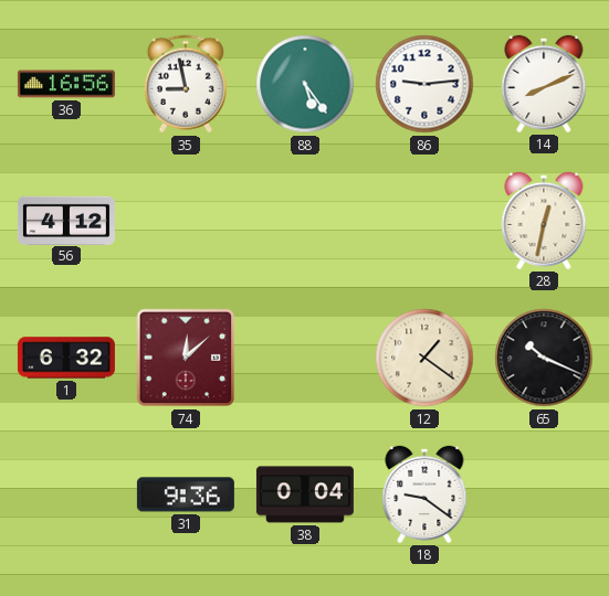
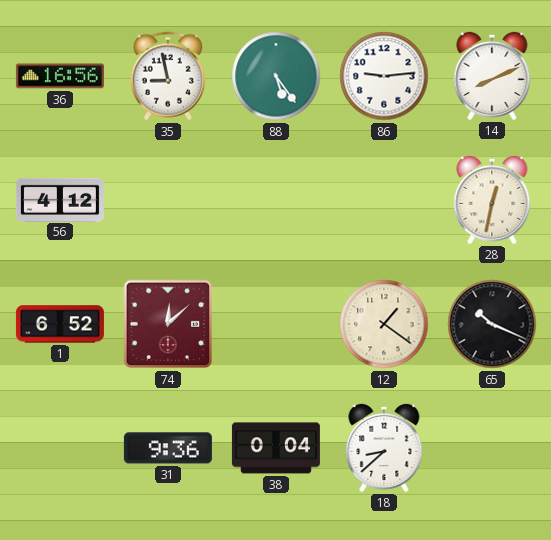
1: 6:32 -> 6:52
18: 9:21 -> 8:38
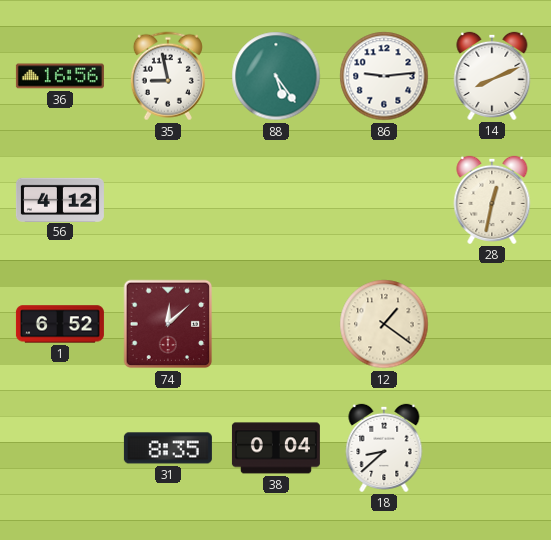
65: 10:19 -> none
31: 9:36 -> 8:35
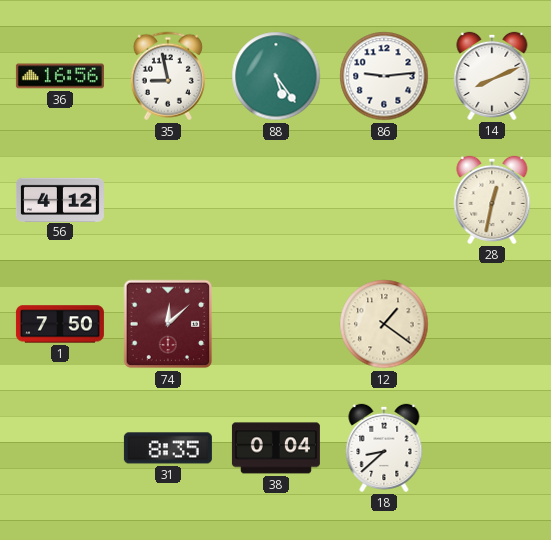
1: 6:52 -> 7:50
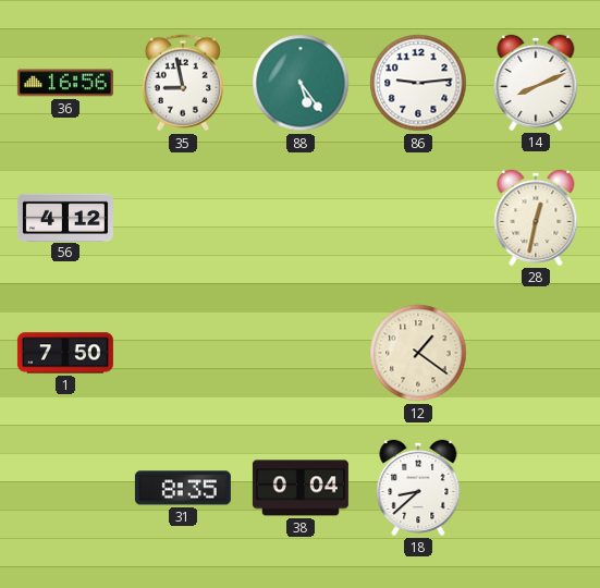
74: 12:08 -> none
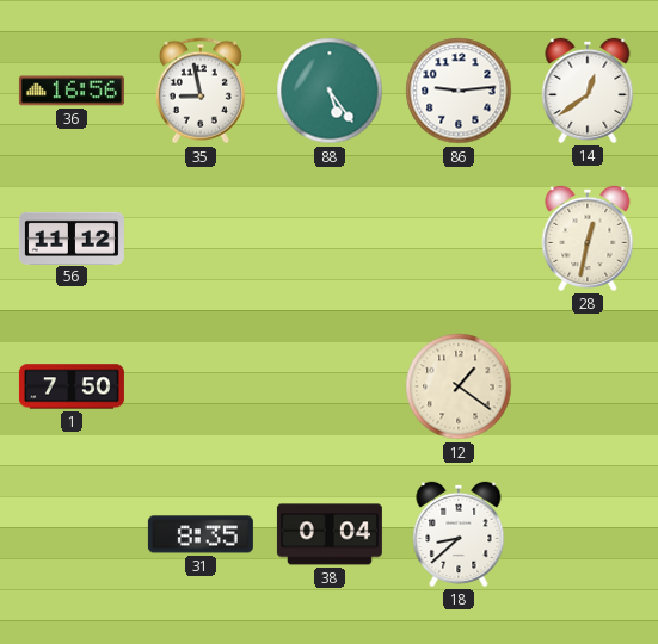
14: 8:11 -> 12:39
56: 4:12 -> 11:12
